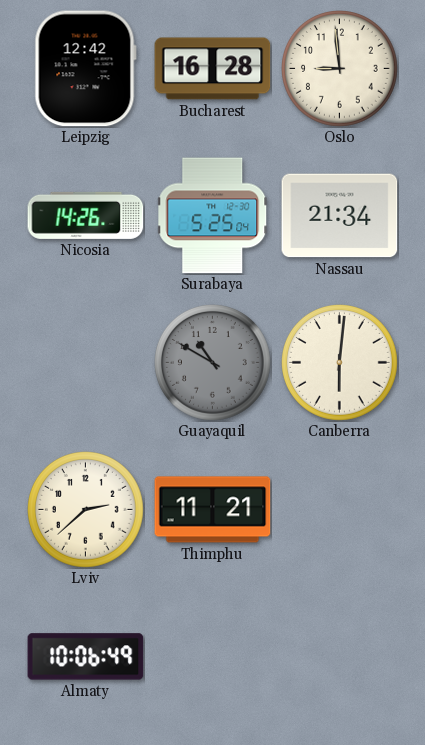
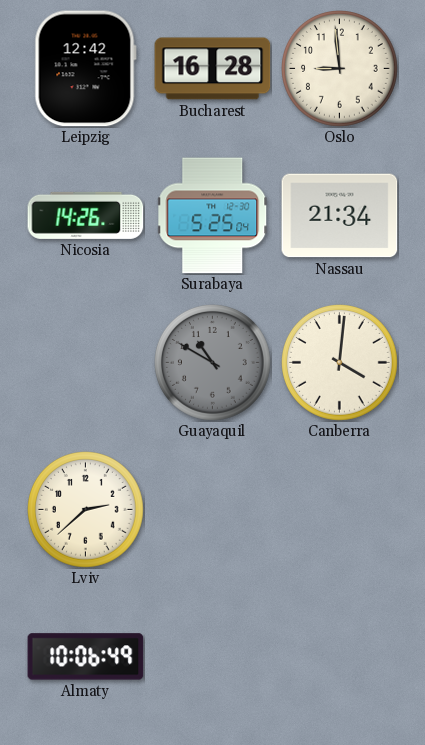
Canberra: 6:01 -> 4:01
Thimphu: 11:21 -> none
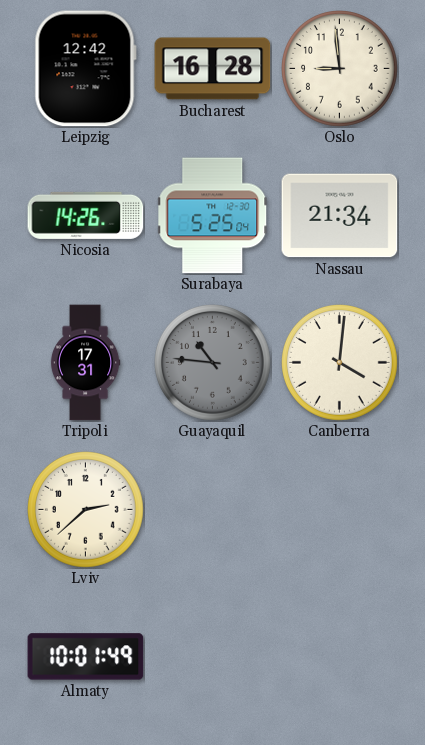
Tripoli: none -> 17:31
Guayaquil: 10:50 -> 10:46
Almaty: 10:06 -> 10:01
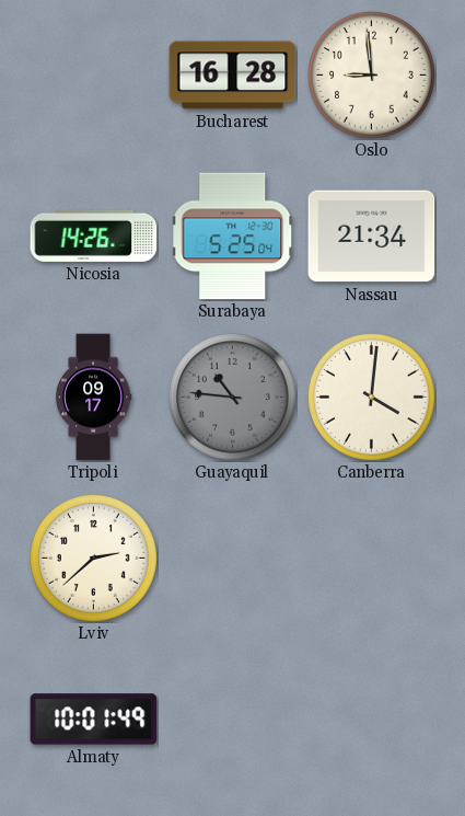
Leipzig: 12:42 -> none
Tripoli: 17:31 -> 09:17
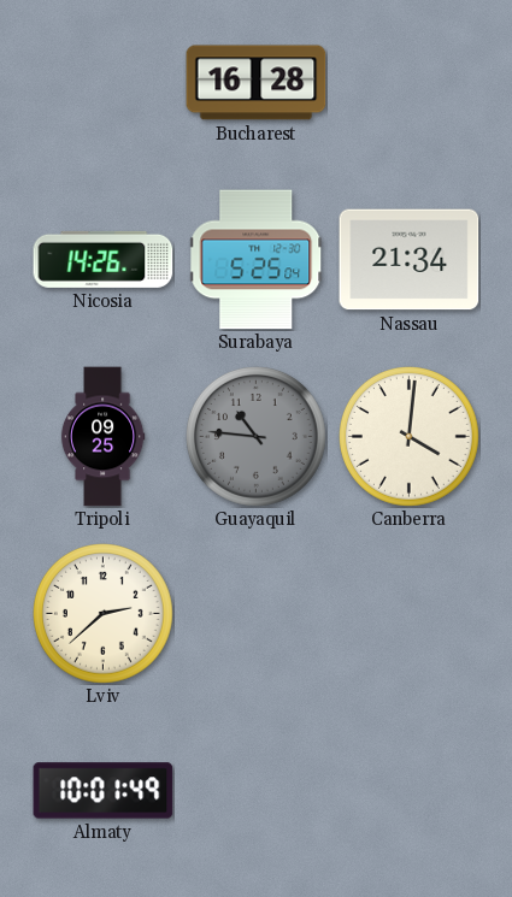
Oslo: 8:59 -> none
Tripoli: 09:17 -> 09:25
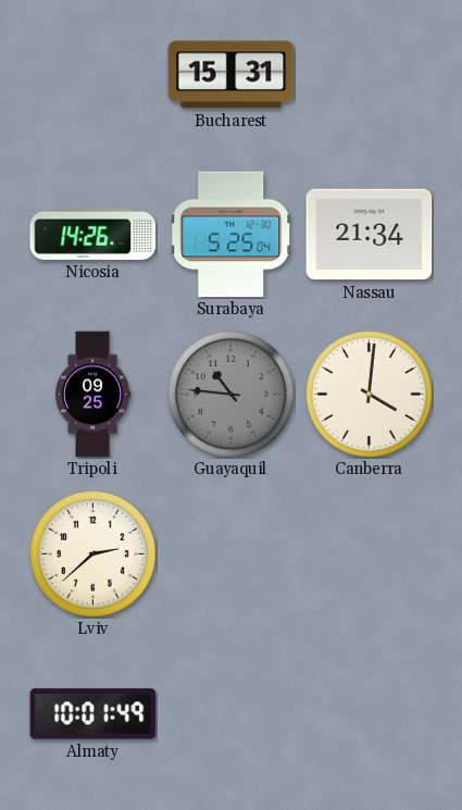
Bucharest: 16:28 -> 15:31
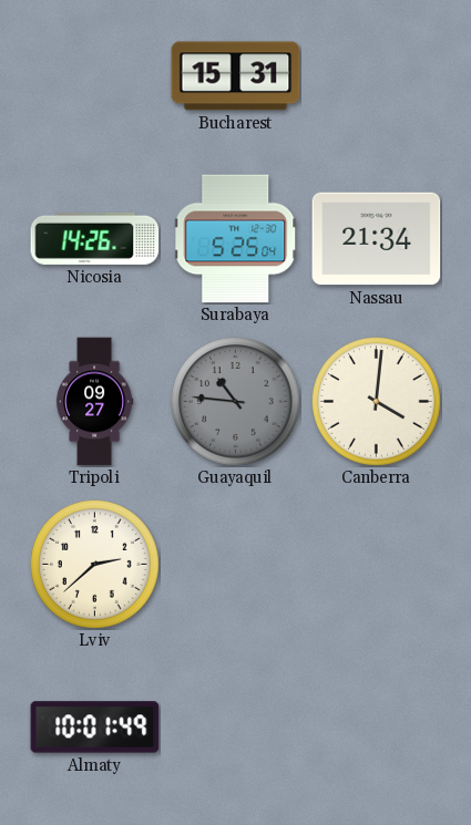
Tripoli: 09:25 -> 09:27
